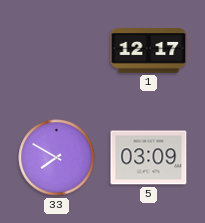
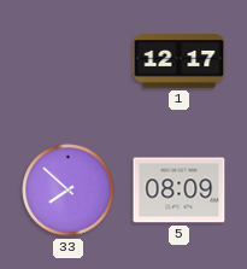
33: 7:50 -> 7:52
5: 03:09 -> 08:09
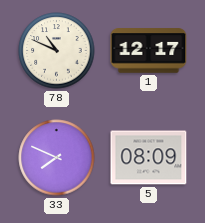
78: none -> 10:49
33: 7:52 -> 7:49
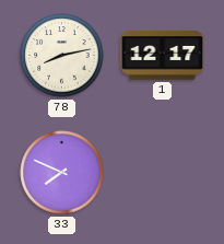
78: 10:49 -> 8:13
5: 08:09 -> none
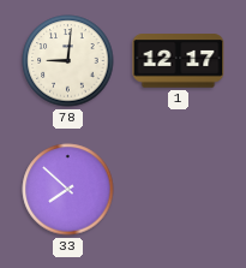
78: 8:13 -> 9:01
33: 7:49 -> 7:52
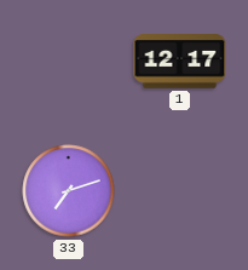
78: 9:01 -> none
33: 7:52 -> 7:12
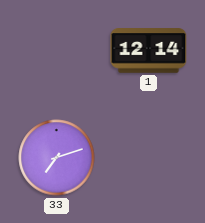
1: 12:17 -> 12:14
